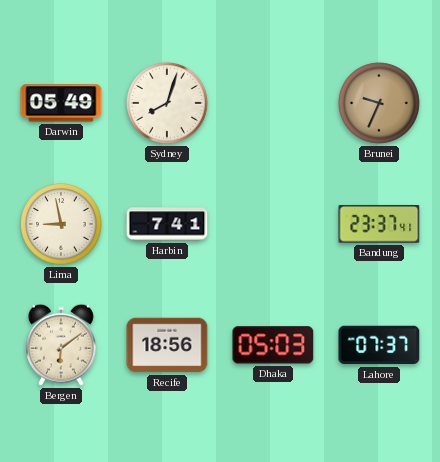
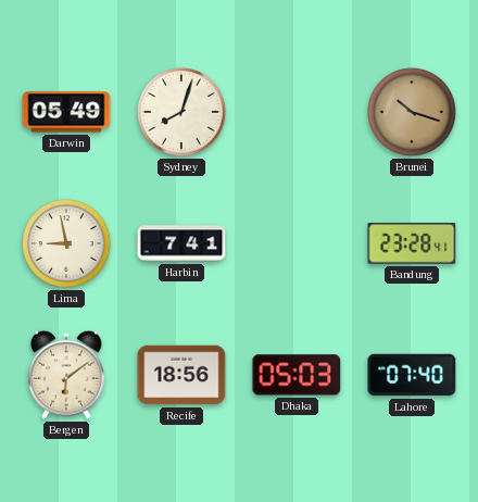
Brunei: 9:34 -> 10:18
Bandung: 23:37 -> 23:28
Lahore: 07:37 -> 07:40
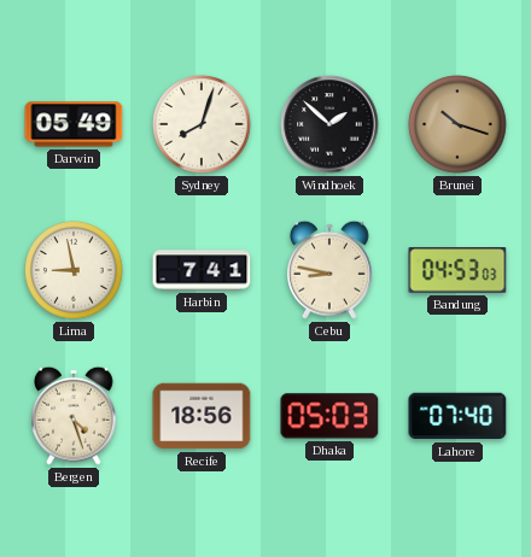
Windhoek: none -> 1:52
Cebu: none -> 8:47
Bandung: 23:28 -> 04:53
Bergen: 6:09 -> 4:27
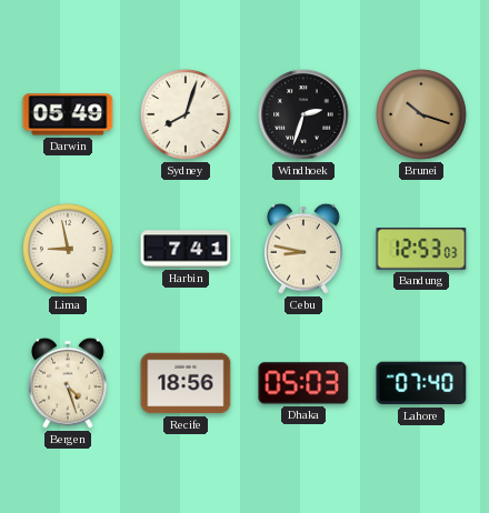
Windhoek: 1:52 -> 2:33
Bandung: 04:53 -> 12:53
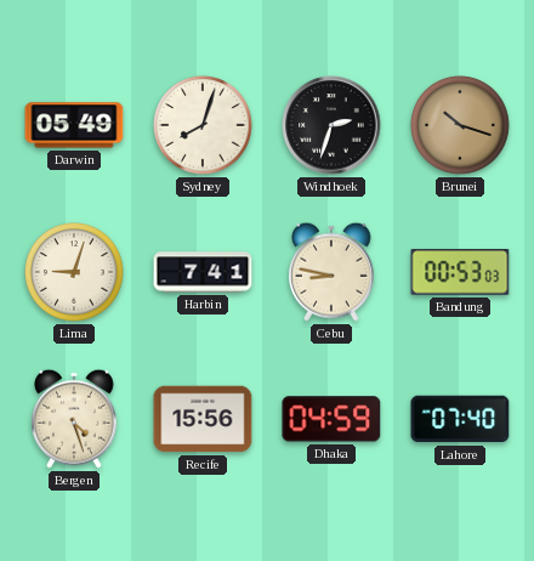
Lima: 8:58 -> 9:03
Bandung: 12:53 -> 00:53
Recife: 18:56 -> 15:56
Dhaka: 05:03 -> 04:59
